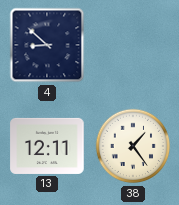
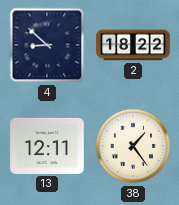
2: none -> 18:22
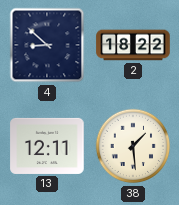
38: 1:24 -> 1:29
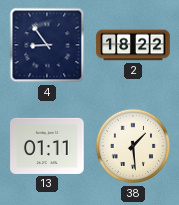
4: 8:52 -> 8:54
13: 12:11 -> 01:11
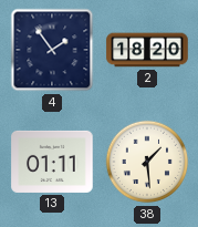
4: 8:54 -> 1:54
2: 18:22 -> 18:20
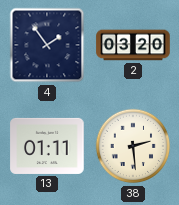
2: 18:20 -> 03:20
38: 1:29 -> 2:29
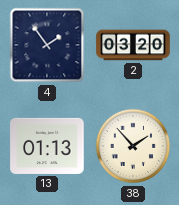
13: 01:11 -> 01:13
38: 2:29 -> 1:53
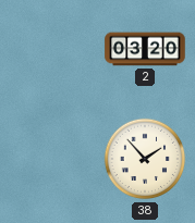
4: 1:54 -> none
13: 01:13 -> none
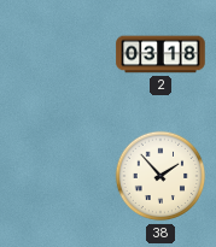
2: 03:20 -> 03:18
